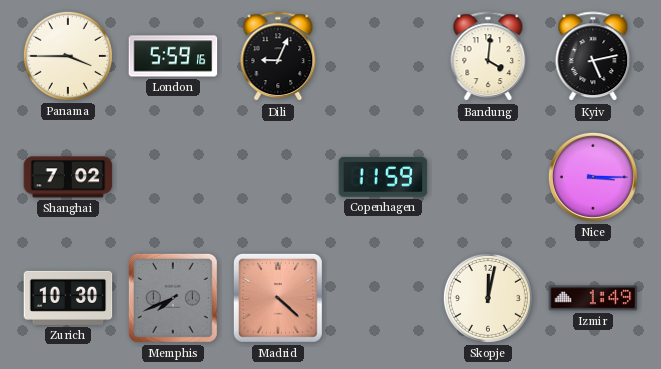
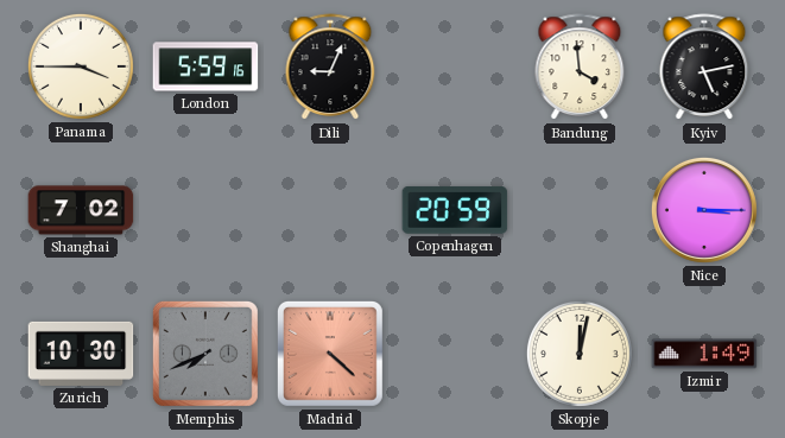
Bandung: 4:01 -> 3:59
Copenhagen: 11:59 -> 20:59
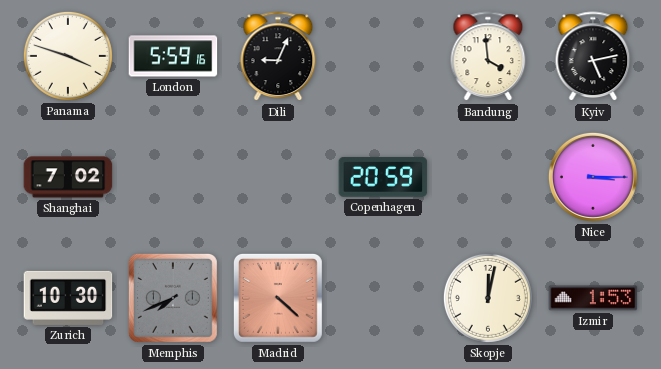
Panama: 3:45 -> 3:48
Izmir: 1:49 -> 1:53
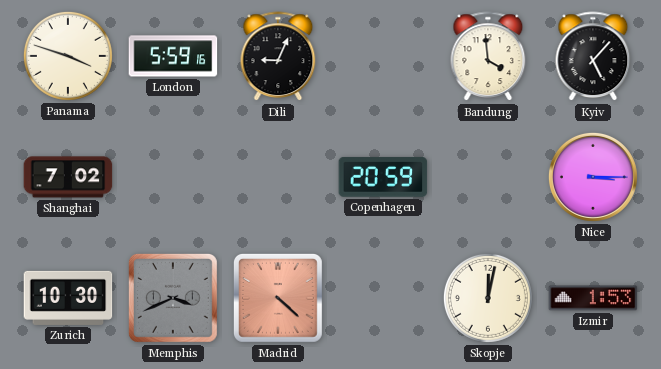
Kyiv: 5:13 -> 5:07
Memphis: 7:41 -> 3:41
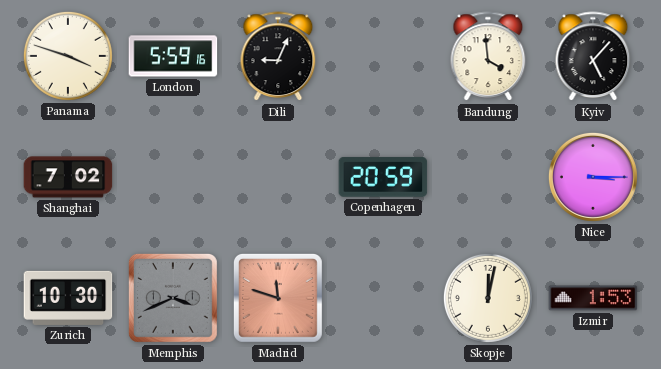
Madrid: 4:22 -> 11:48
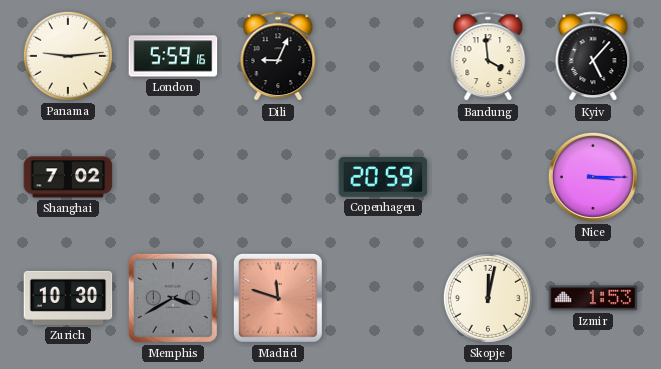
Panama: 3:48 -> 9:14
Memphis: 3:41 -> 3:40
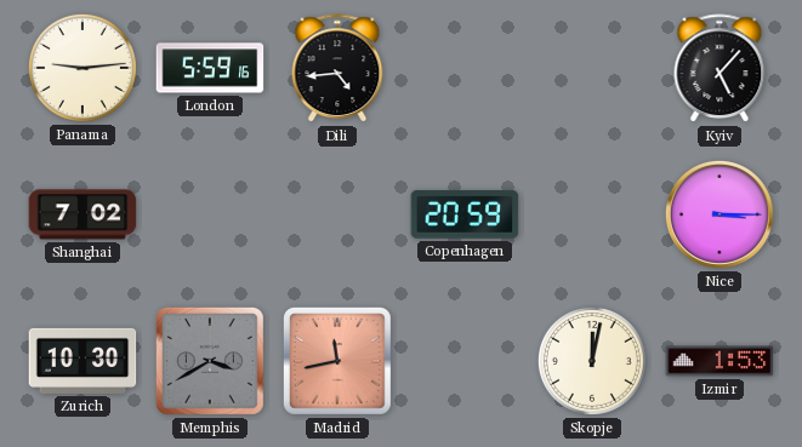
Dili: 9:04 -> 4:44
Bandung: 3:59 -> none
Madrid: 11:48 -> 11:43
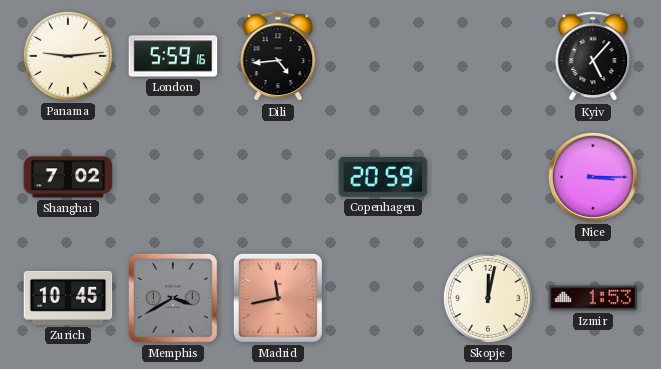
Zurich: 10:30 -> 10:45
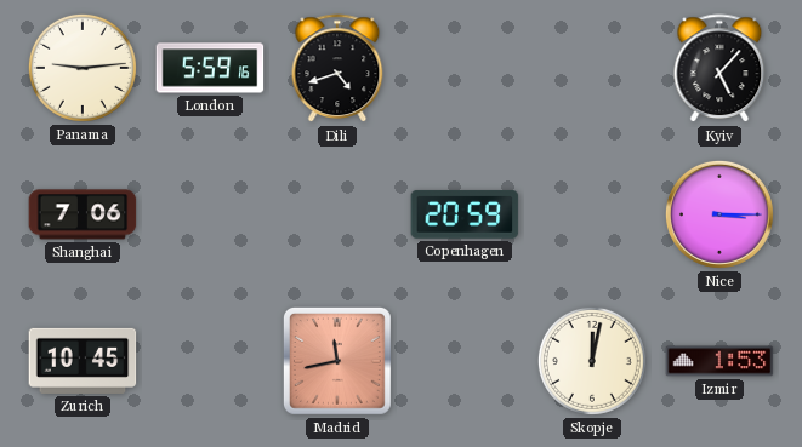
Dili: 4:44 -> 4:42
Shanghai: 7:02 -> 7:06
Memphis: 3:40 -> none
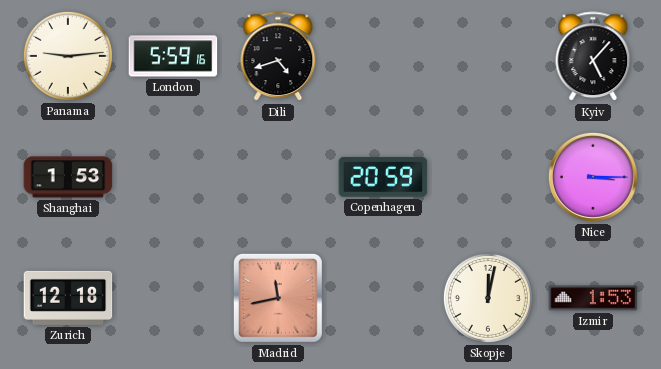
Shanghai: 7:06 -> 1:53
Zurich: 10:45 -> 12:18
